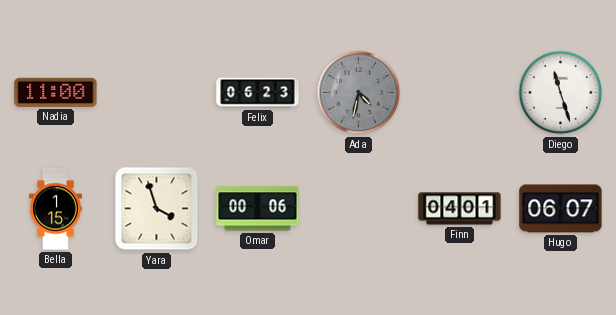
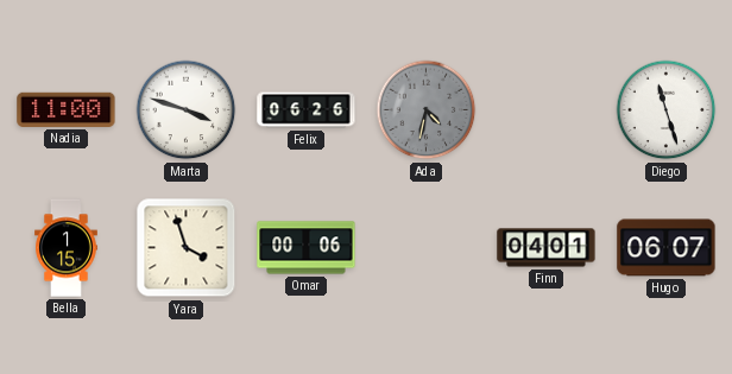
Marta: none -> 3:48
Felix: 06:23 -> 06:26
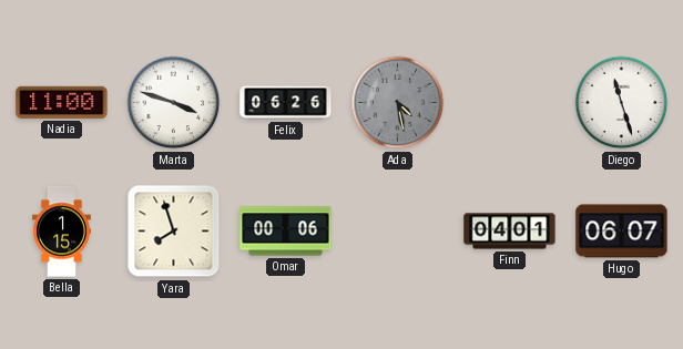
Ada: 4:32 -> 4:28
Yara: 3:57 -> 7:57
